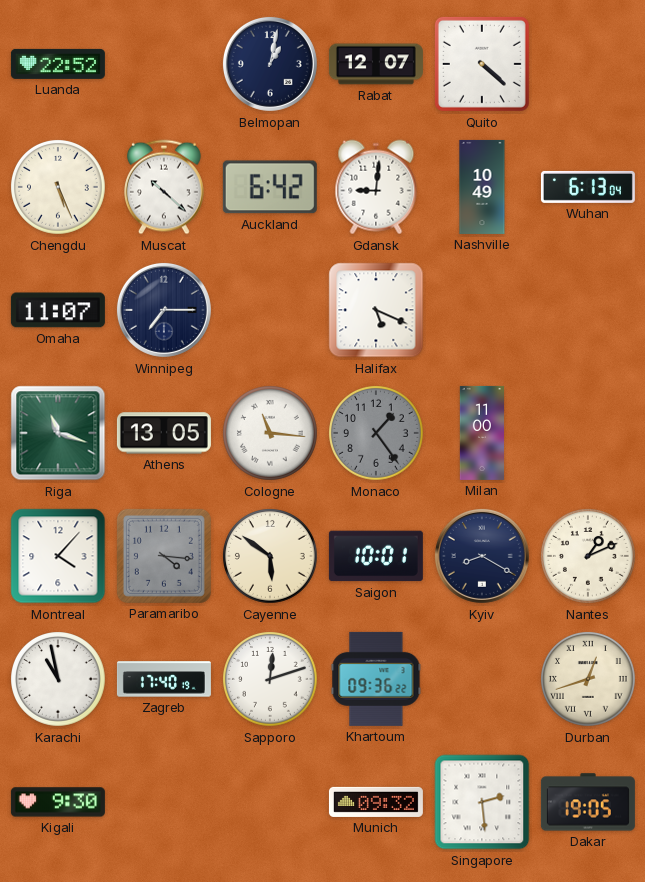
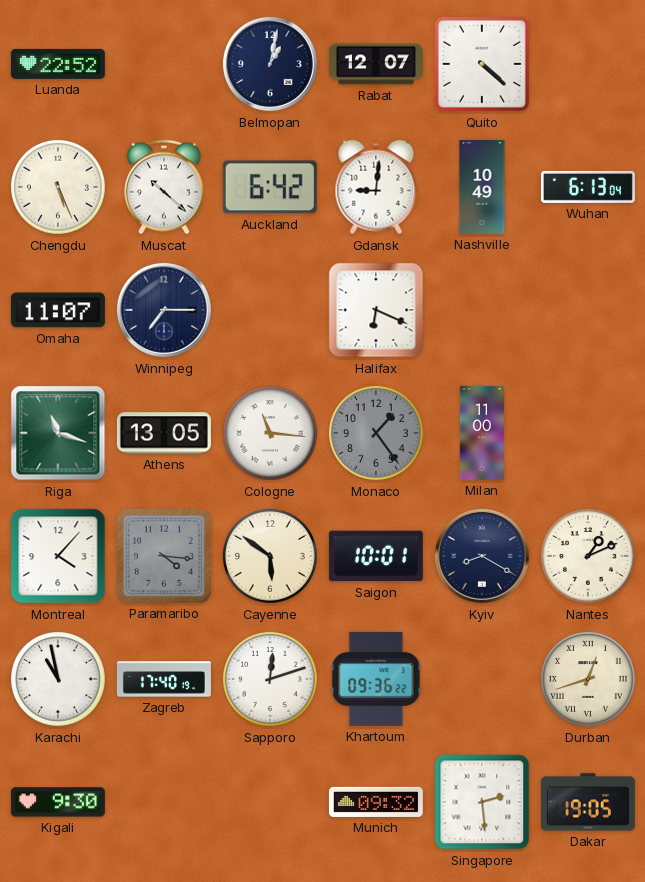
Halifax: 5:19 -> 6:19
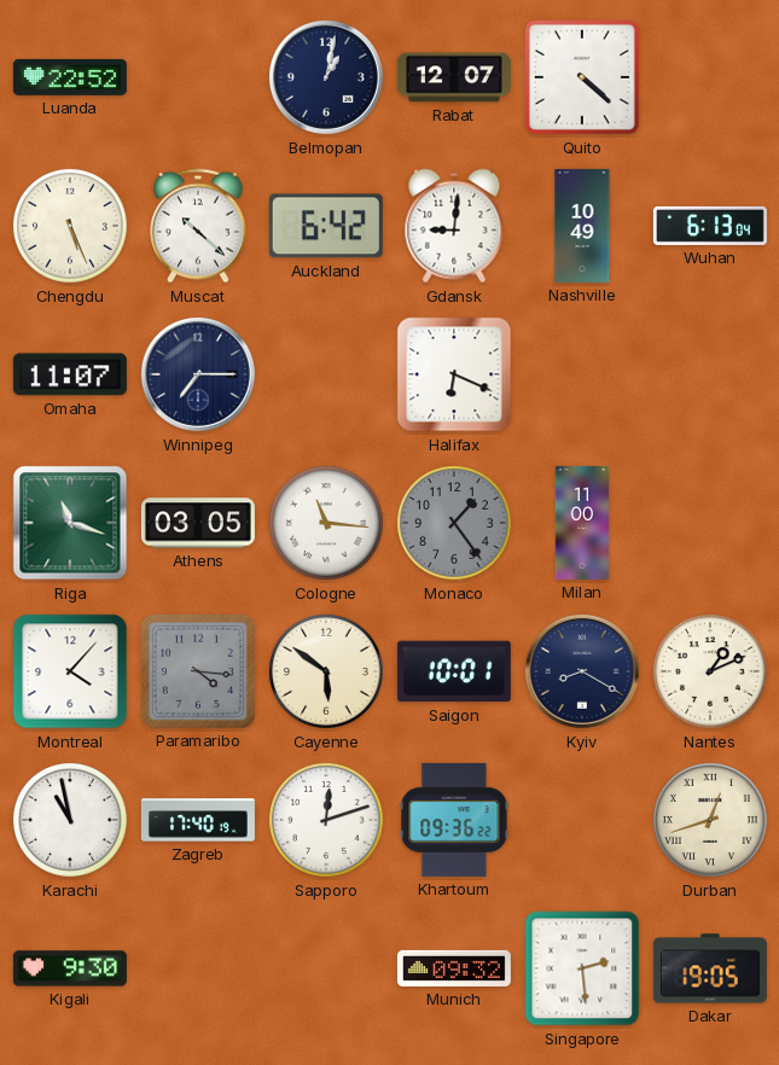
Athens: 13:05 -> 03:05
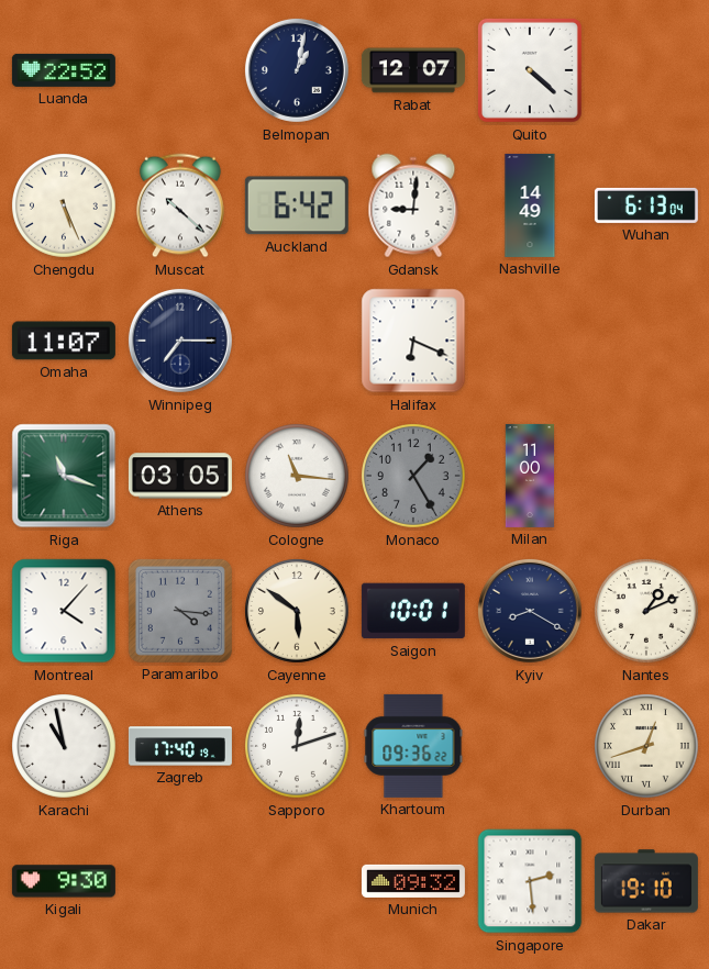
Nashville: 10:49 -> 14:49
Monaco: 1:24 -> 1:25
Dakar: 19:05 -> 19:10
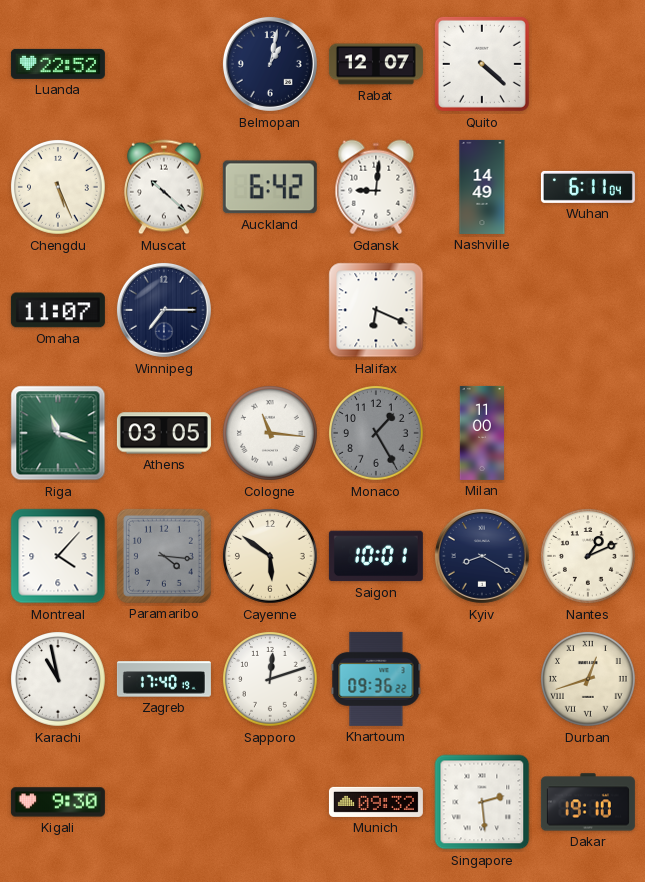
Wuhan: 6:13 -> 6:11
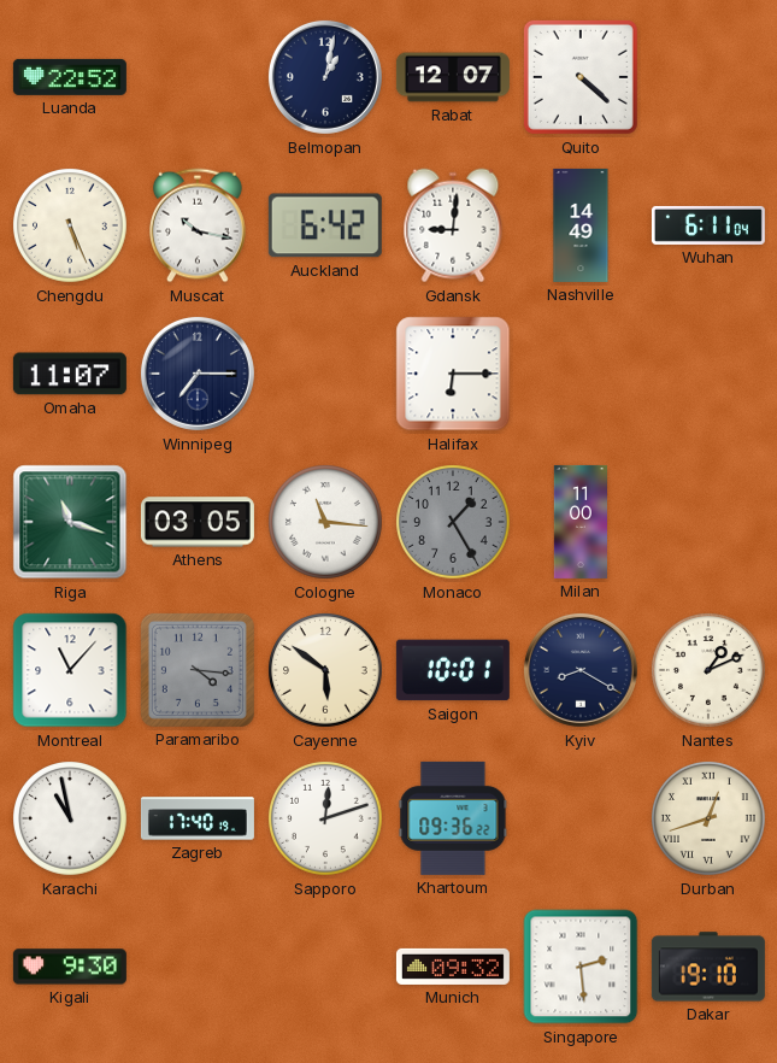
Muscat: 10:22 -> 10:17
Halifax: 6:19 -> 6:15
Montreal: 4:07 -> 11:07
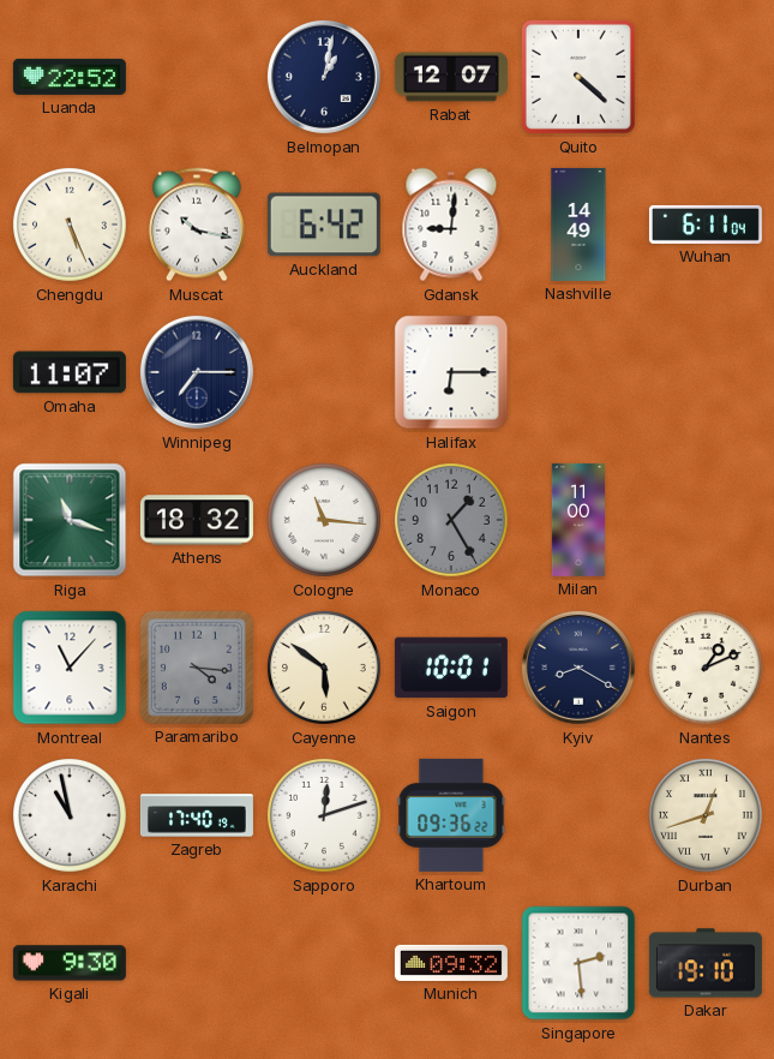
Athens: 03:05 -> 18:32
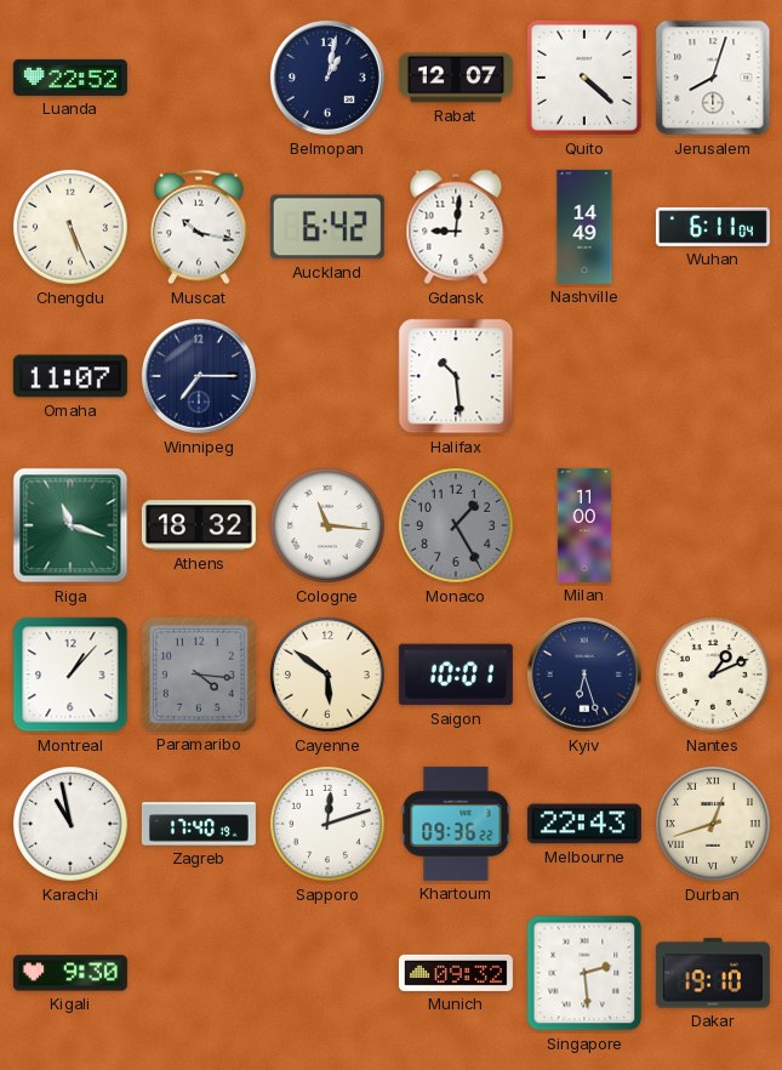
Jerusalem: none -> 8:03
Halifax: 6:15 -> 10:29
Montreal: 11:07 -> 1:07
Kyiv: 8:20 -> 6:27
Melbourne: none -> 22:43
